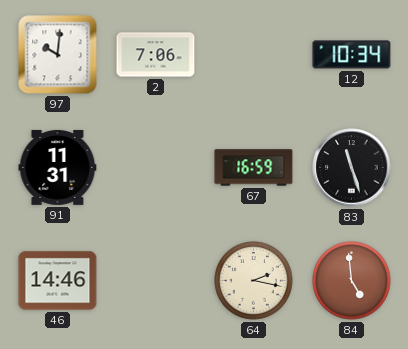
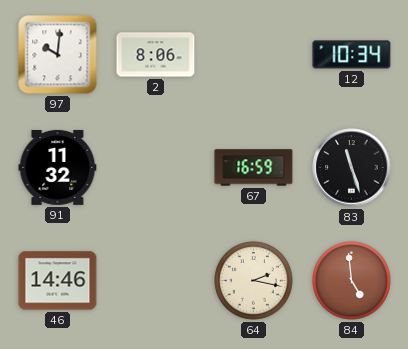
2: 7:06 -> 8:06
91: 11:31 -> 11:32
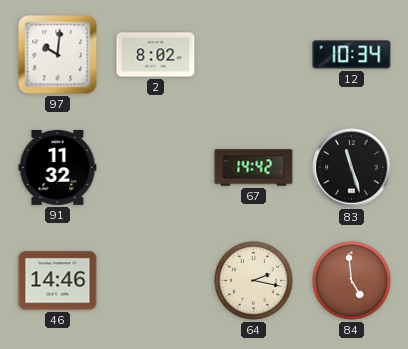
2: 8:06 -> 8:02
67: 16:59 -> 14:42
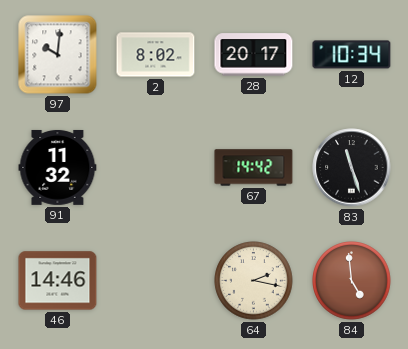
28: none -> 20:17
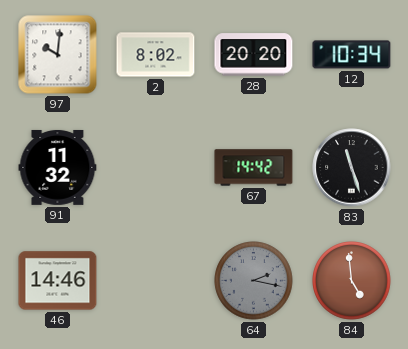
28: 20:17 -> 20:20
64 dial: cream -> grey
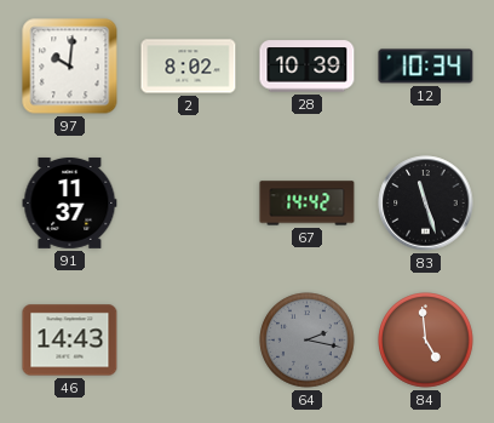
28: 20:20 -> 10:39
91: 11:32 -> 11:37
46: 14:46 -> 14:43
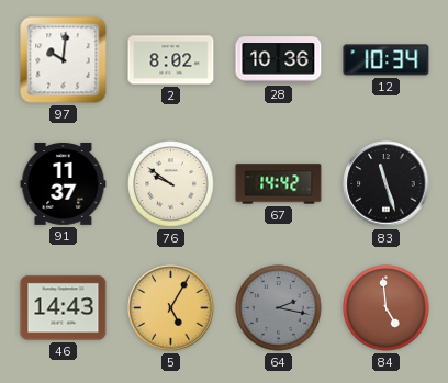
28: 10:39 -> 10:36
76: none -> 9:51
5: none -> 5:05
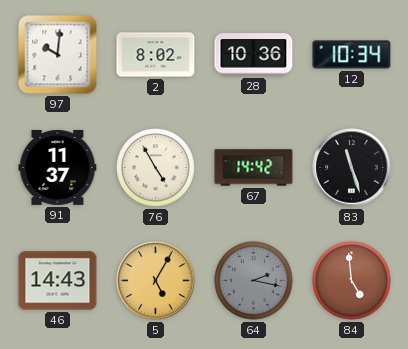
76: 9:51 -> 4:55
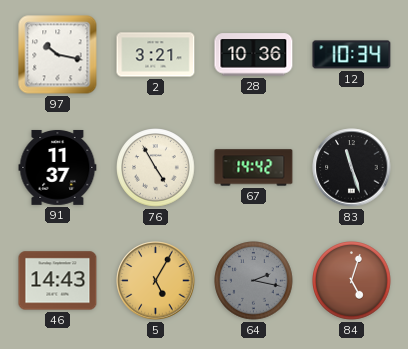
97: 10:01 -> 10:17
2: 8:02 -> 3:21
84: 4:59 -> 5:03
